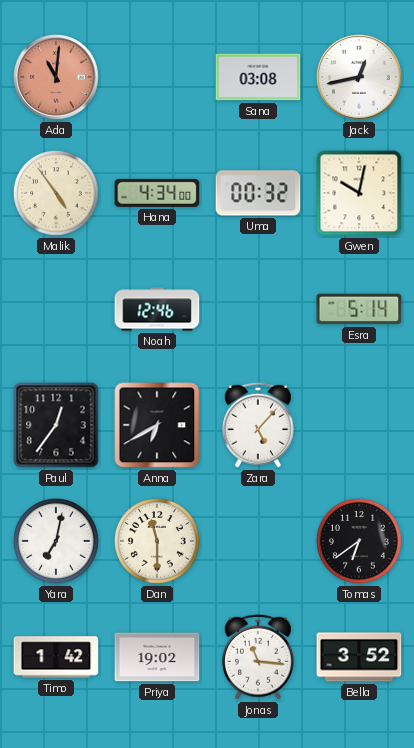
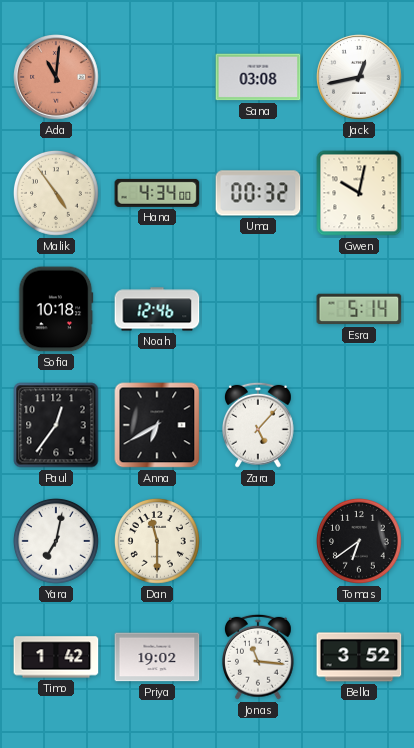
Sofia: none -> 10:18
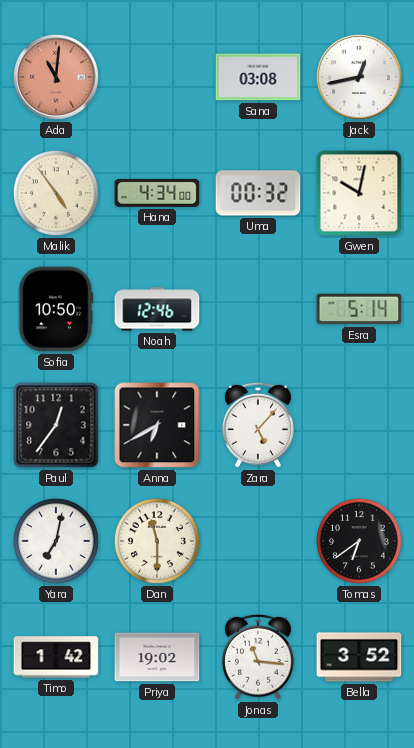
Sofia: 10:18 -> 10:50
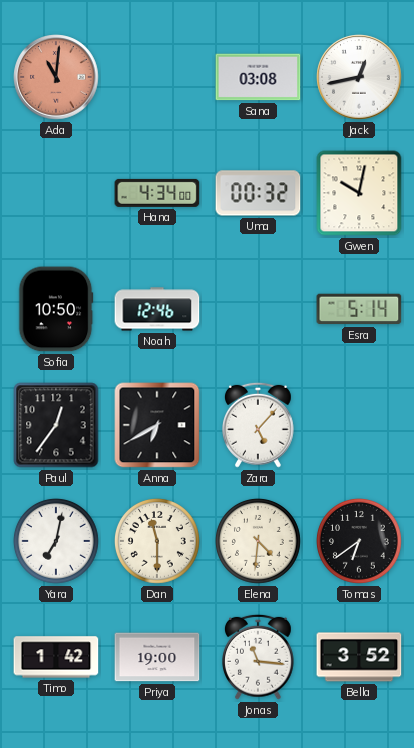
Malik: 4:54 -> none
Elena: none -> 4:31
Priya: 19:02 -> 19:00
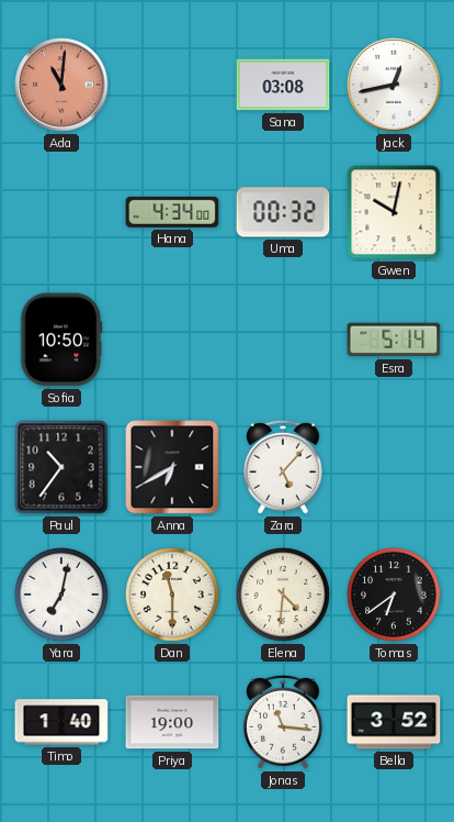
Noah: 12:46 -> none
Paul: 12:36 -> 10:36
Timo: 1:42 -> 1:40
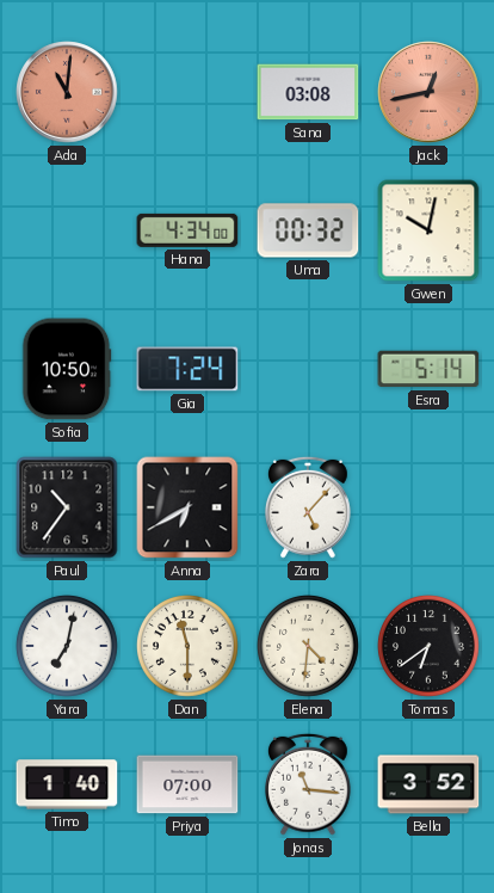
Jack dial: white -> salmon
Gia: none -> 7:24
Priya: 19:00 -> 07:00
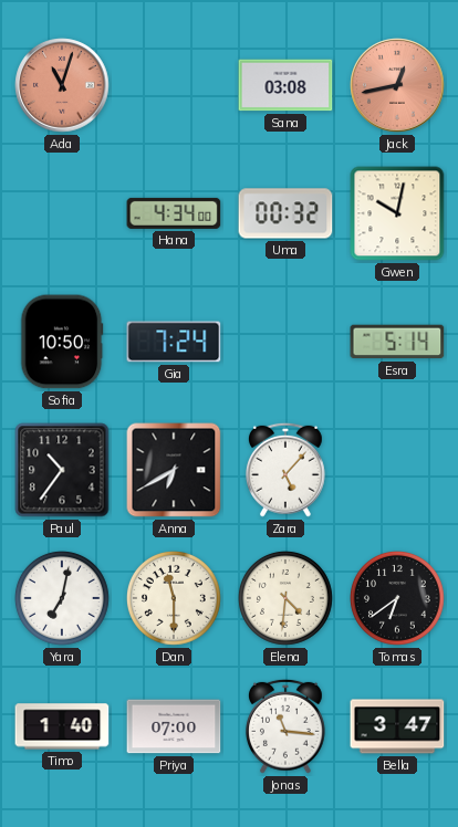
Ada: 11:01 -> 11:03
Bella: 3:52 -> 3:47
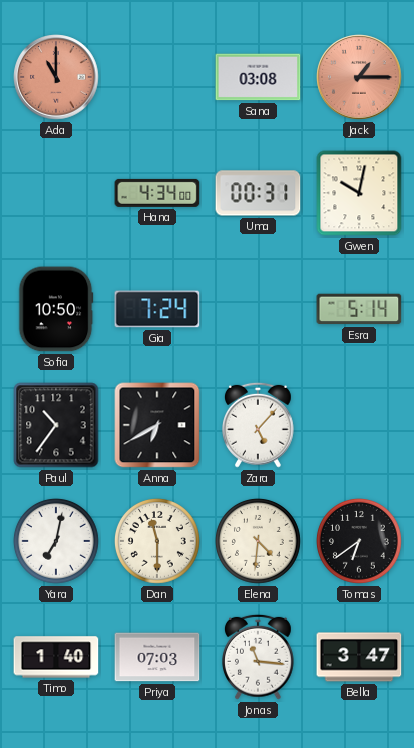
Ada: 11:03 -> 11:00
Jack: 12:43 -> 1:15
Uma: 00:32 -> 00:31
Priya: 07:00 -> 07:03
